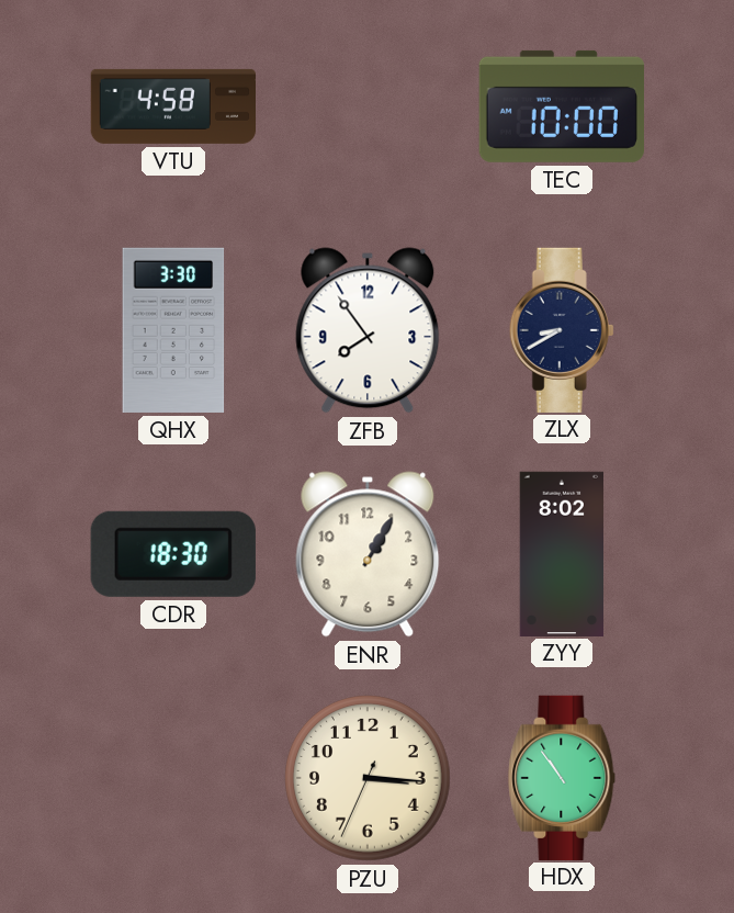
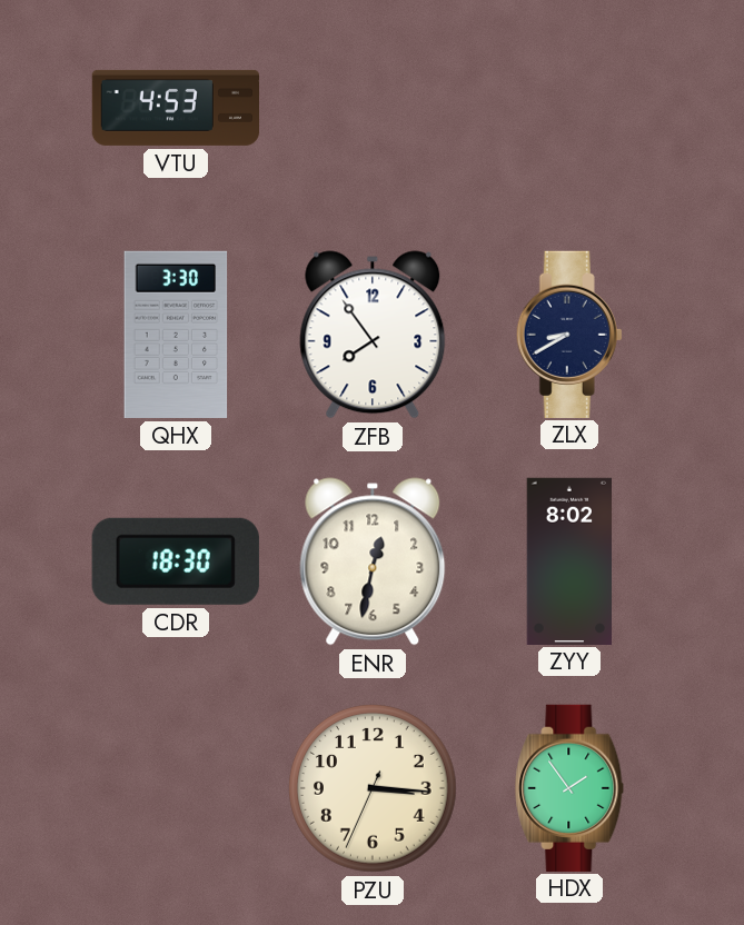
VTU: 4:58 -> 4:53
TEC: 10:00 -> none
ENR: 1:05 -> 12:32
HDX: 10:54 -> 1:54
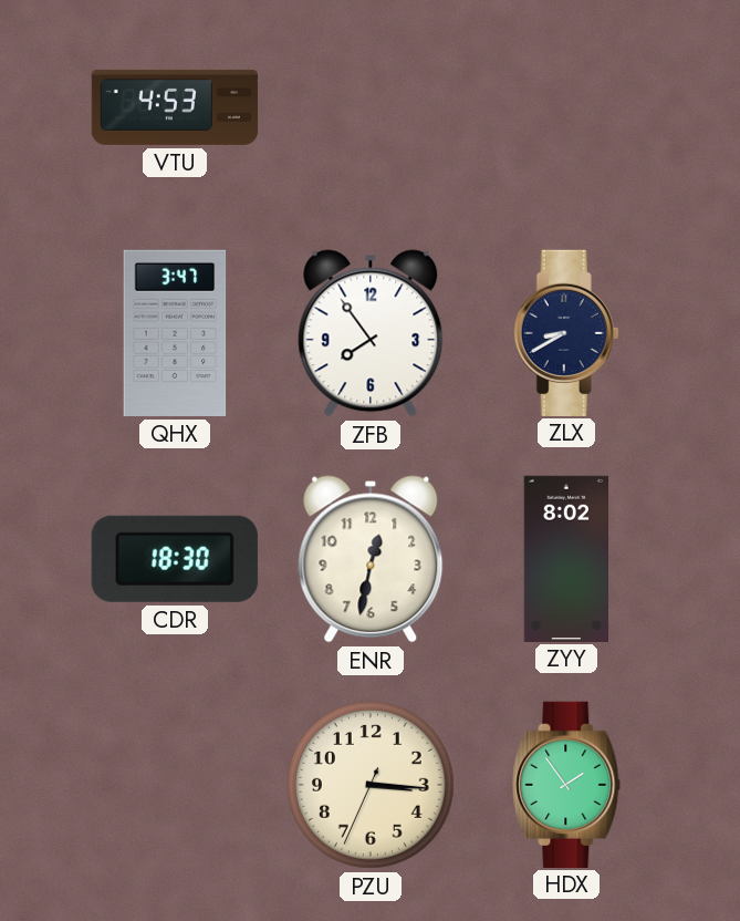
QHX: 3:30 -> 3:47
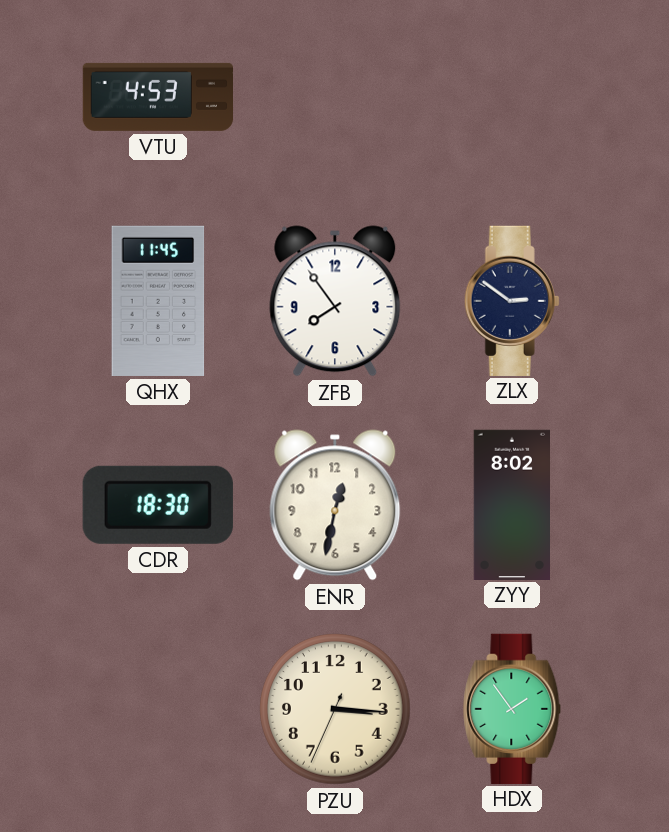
QHX: 3:47 -> 11:45
ZLX: 8:40 -> 2:51
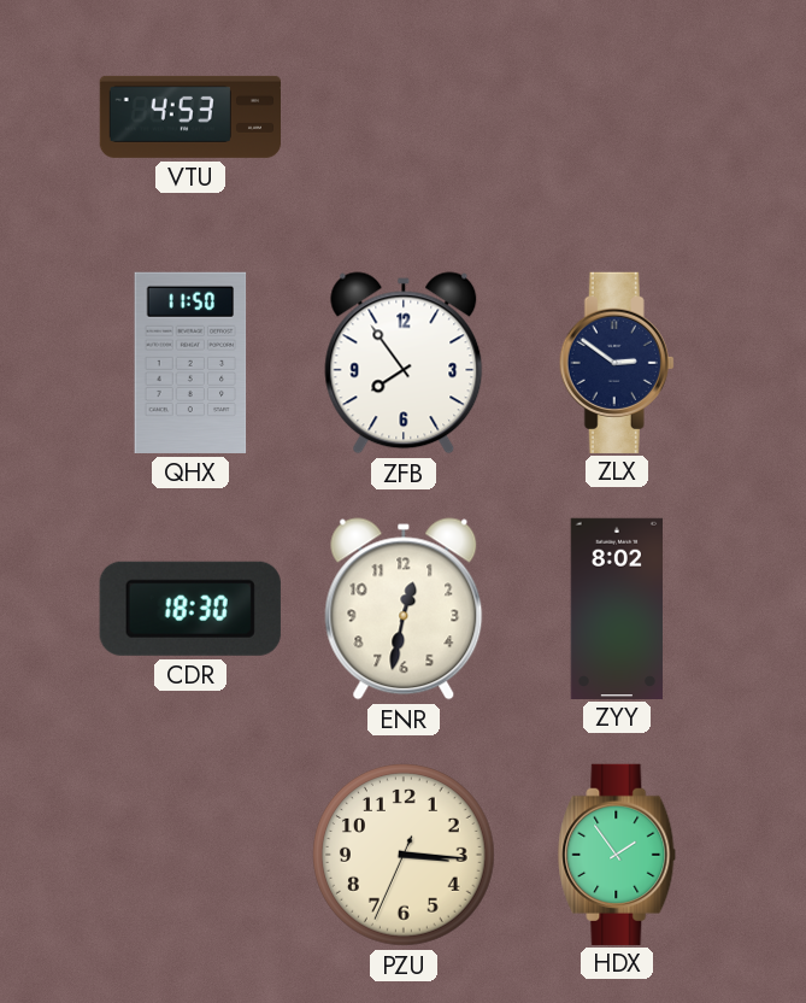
QHX: 11:45 -> 11:50
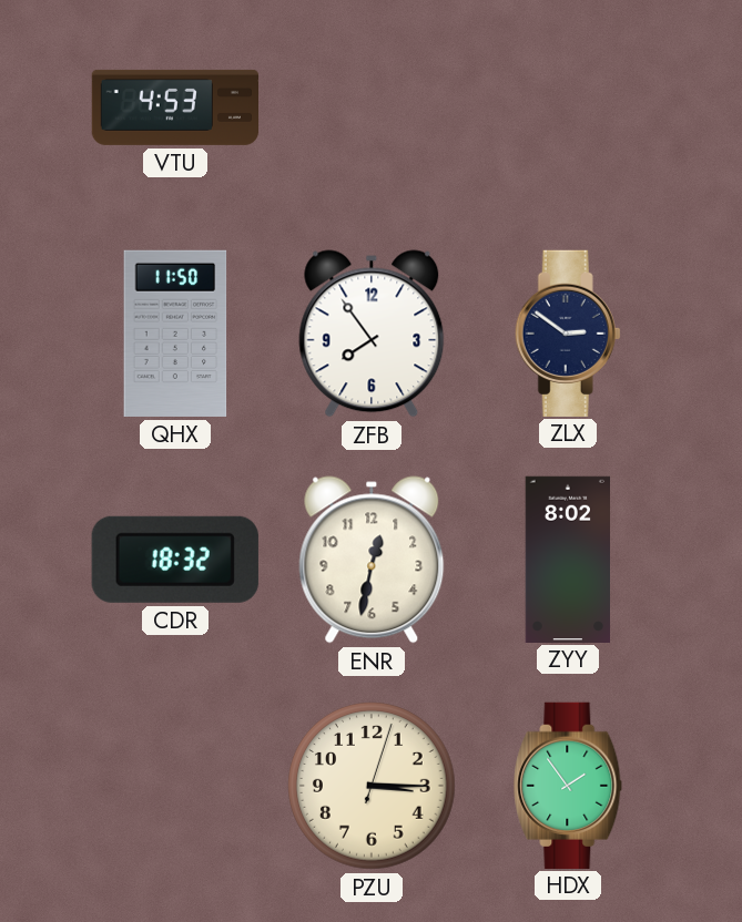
CDR: 18:30 -> 18:32
PZU: 3:15:34 -> 3:15:03
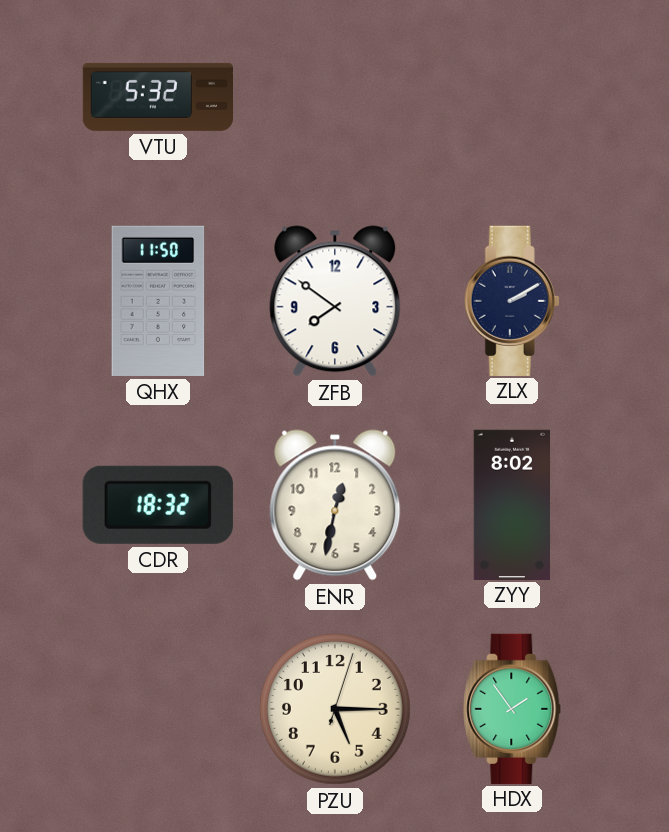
VTU: 4:53 -> 5:32
ZFB: 7:54 -> 7:51
ZLX: 2:51 -> 2:10
PZU: 3:15 -> 5:15
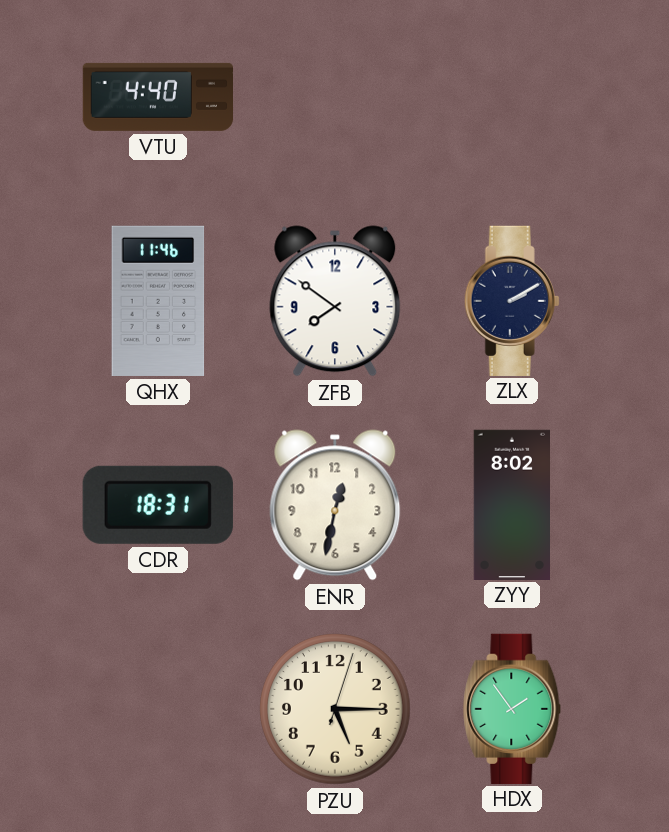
VTU: 5:32 -> 4:40
QHX: 11:50 -> 11:46
CDR: 18:32 -> 18:31
